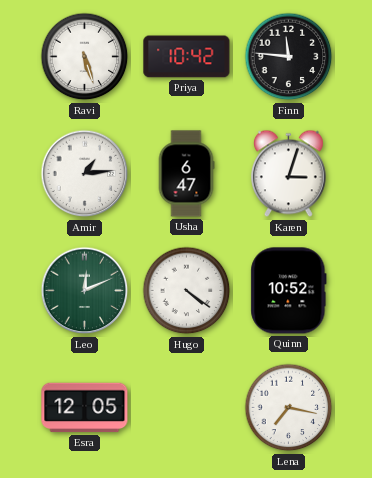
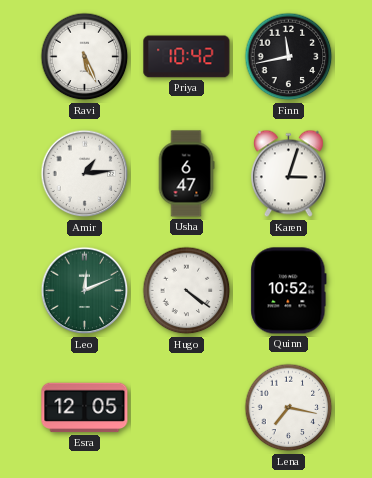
Ravi: 5:27 -> 5:26
Finn: 11:46 -> 11:43
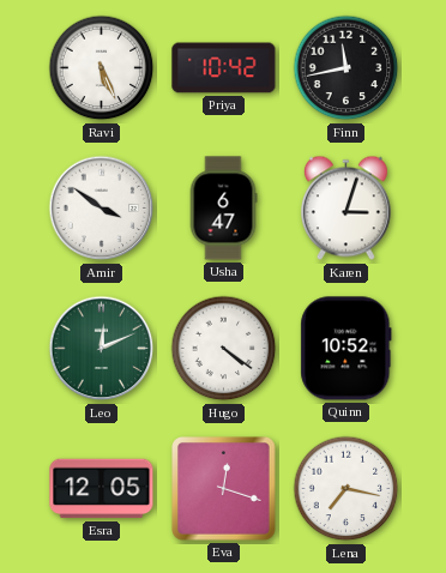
Amir: 1:14 -> 3:51
Eva: none -> 12:18
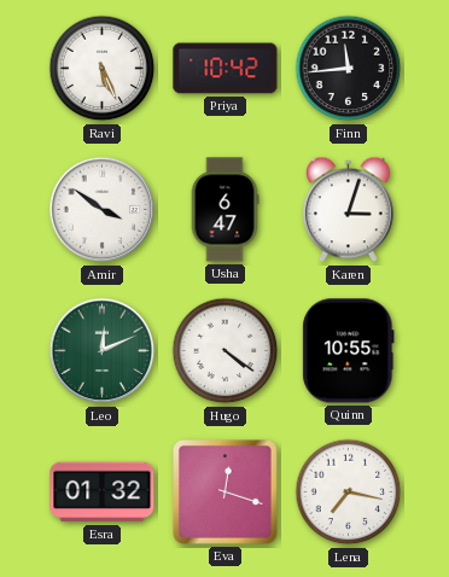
Finn: 11:43 -> 11:44
Quinn: 10:52 -> 10:55
Esra: 12:05 -> 01:32
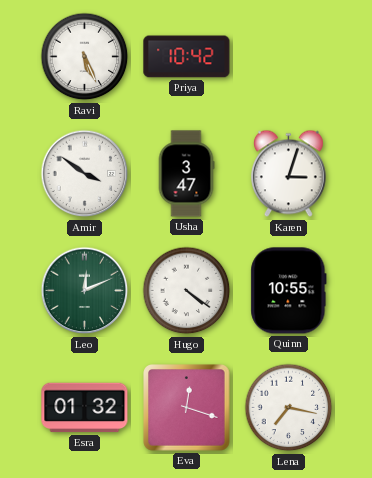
Finn: 11:44 -> none
Usha: 6:47 -> 3:47
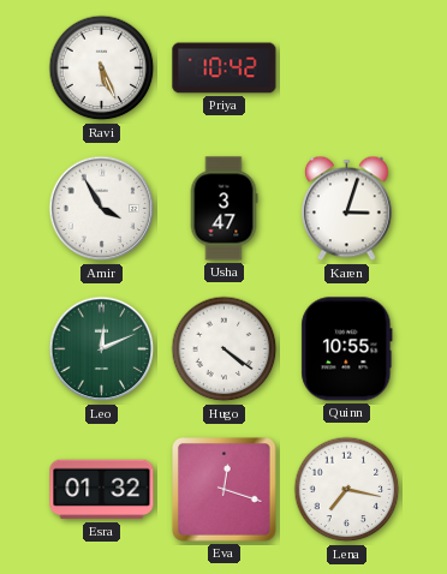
Amir: 3:51 -> 3:55
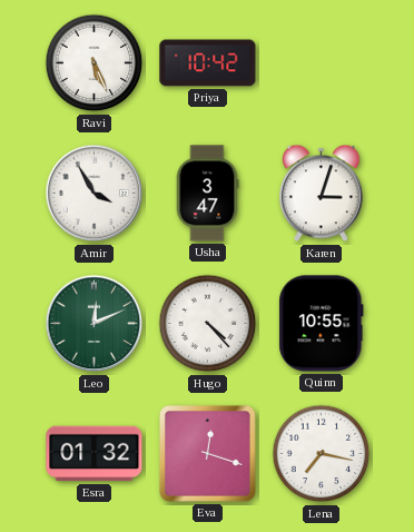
Hugo: 4:21 -> 4:23
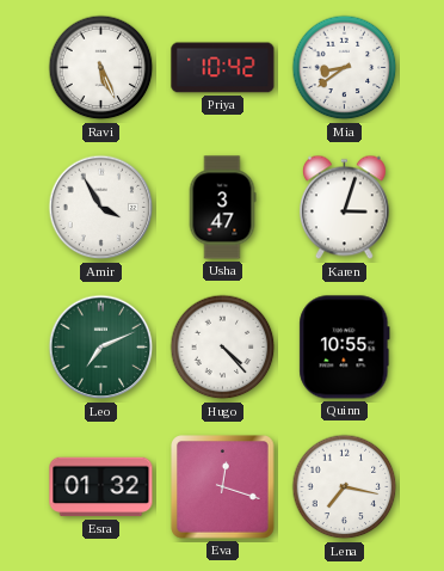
Mia: none -> 8:39
Leo: 12:11 -> 7:11
